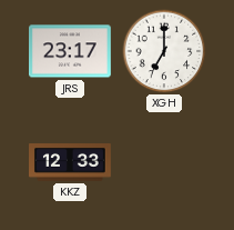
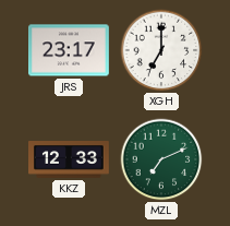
MZL: none -> 7:11
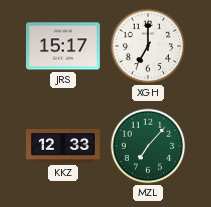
JRS: 23:17 -> 15:17
MZL: 7:11 -> 7:07
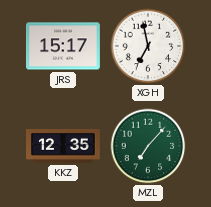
XGH: 7:00 -> 6:58
KKZ: 12:33 -> 12:35
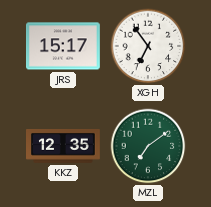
XGH: 6:58 -> 6:54
MZL: 7:07 -> 7:09
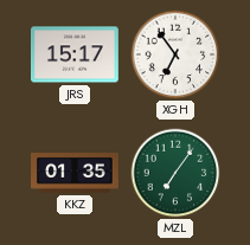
KKZ: 12:35 -> 01:35
MZL: 7:09 -> 7:06
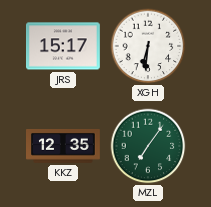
XGH: 6:54 -> 6:31
KKZ: 01:35 -> 12:35
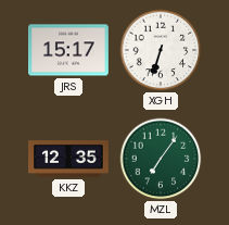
XGH: 6:31 -> 6:33
